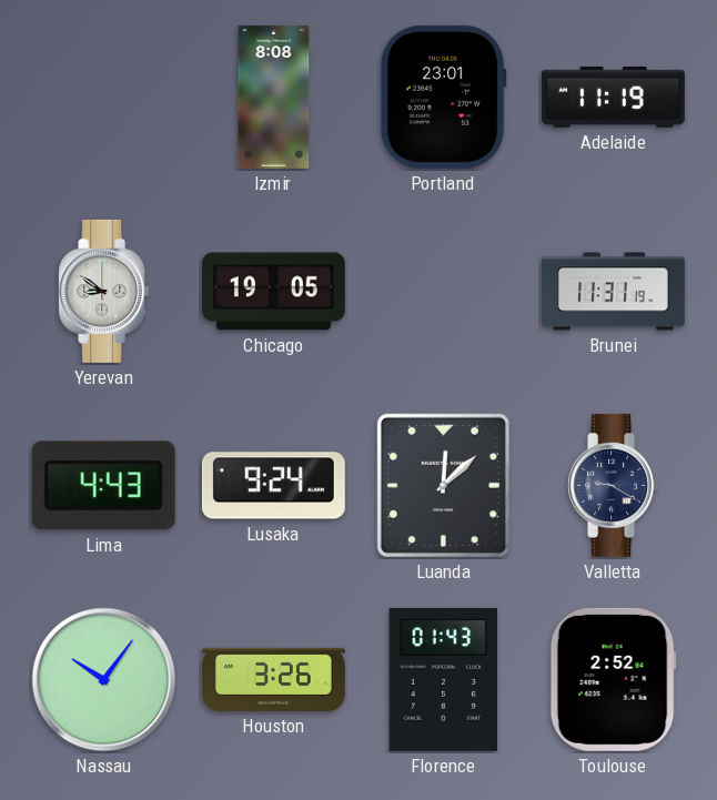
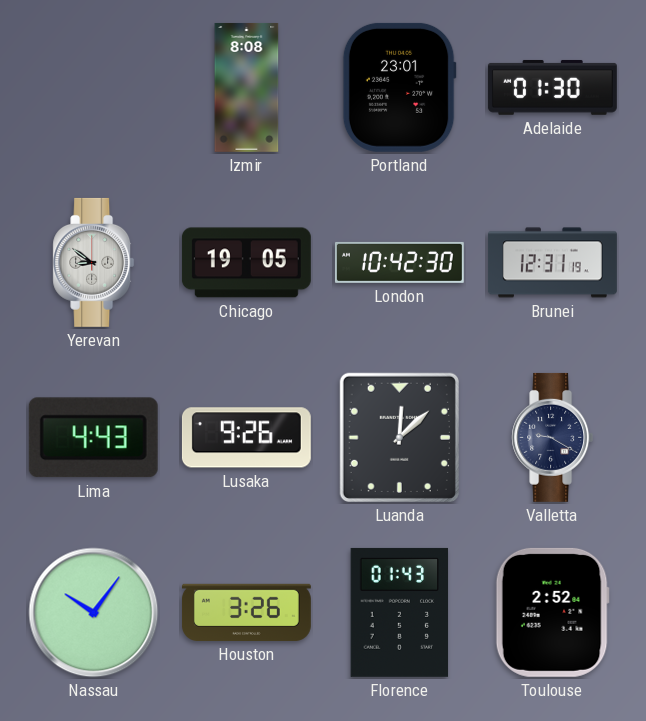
Adelaide: 11:19 -> 01:30
London: none -> 10:42
Brunei: 11:31 -> 12:31
Lusaka: 9:24 -> 9:26
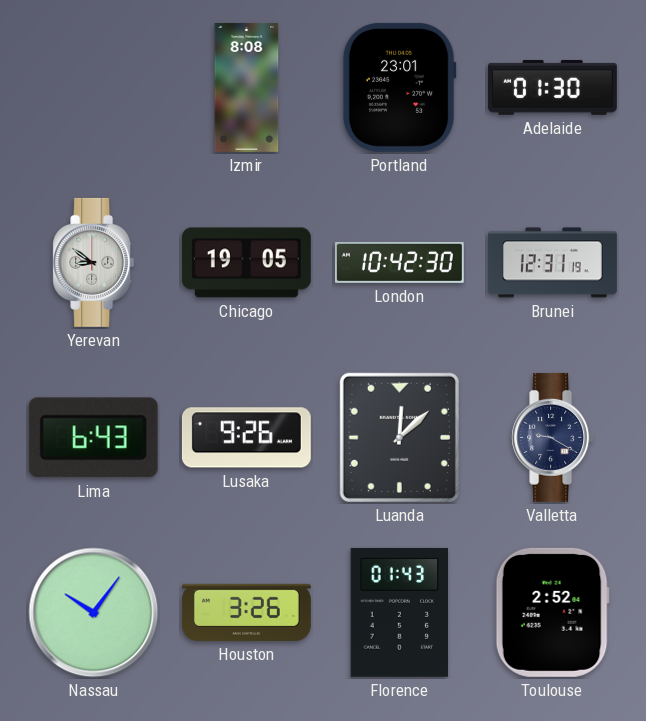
Lima: 4:43 -> 6:43
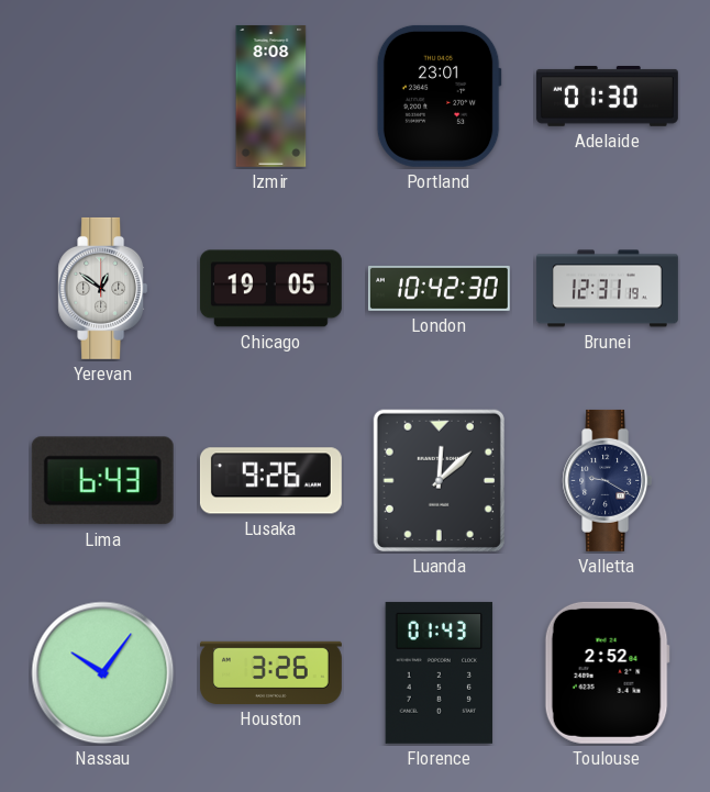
Yerevan: 8:51 -> 12:51
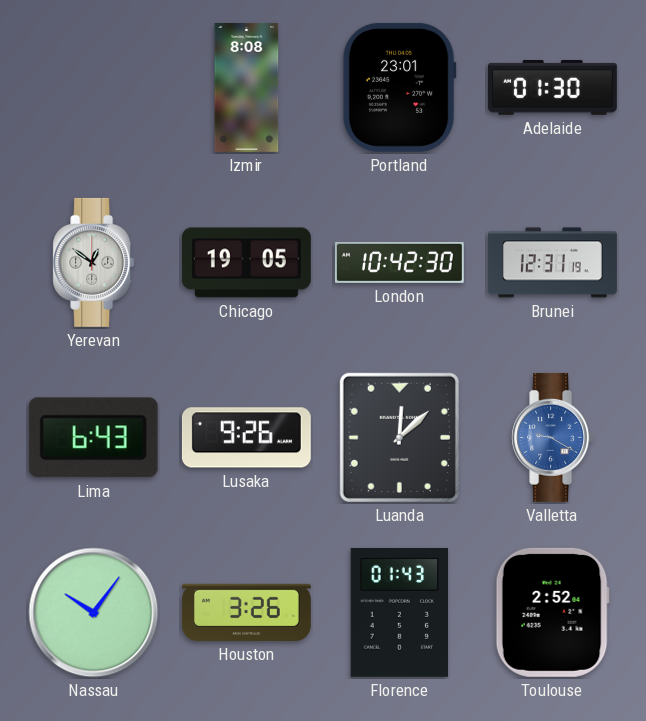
Valletta dial: navy -> blue
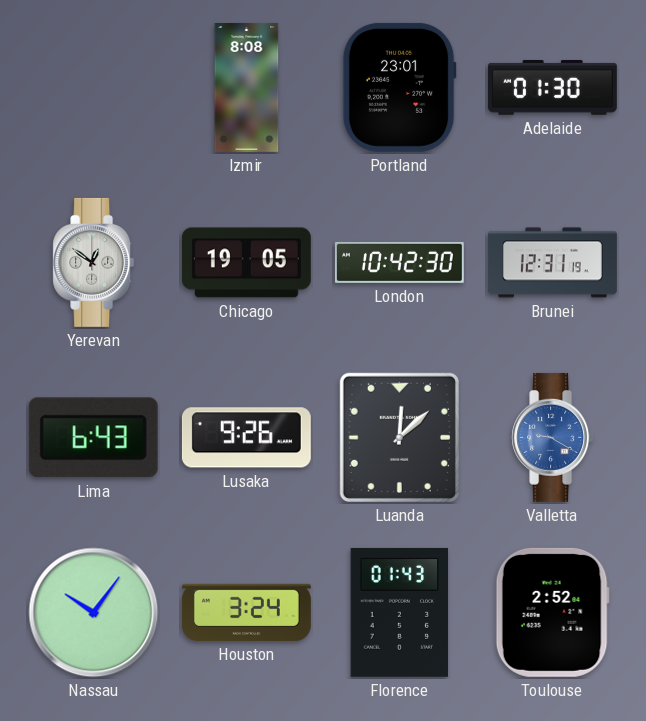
Houston: 3:26 -> 3:24
